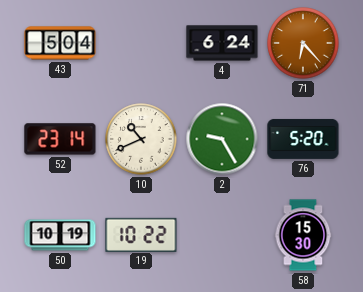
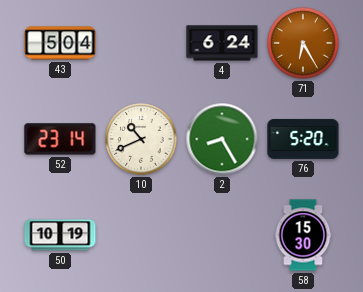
71: 6:23 -> 6:25
2: 9:25 -> 8:25
19: 10:22 -> none
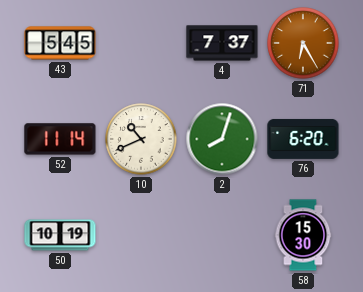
43: 5:04 -> 5:45
4: 6:24 -> 7:37
52: 23:14 -> 11:14
2: 8:25 -> 8:03
76: 5:20 -> 6:20
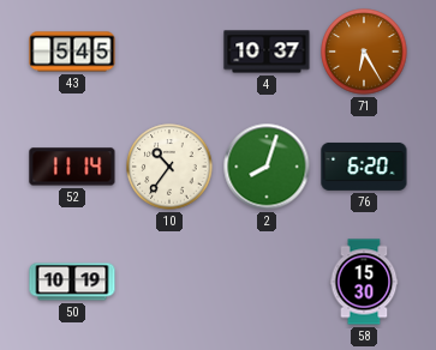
4: 7:37 -> 10:37
10: 10:41 -> 10:36
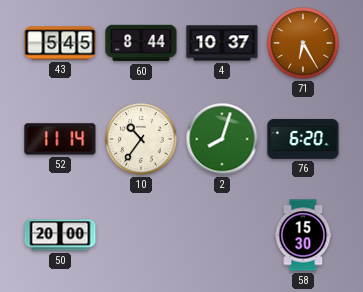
60: none -> 8:44
50: 10:19 -> 20:00
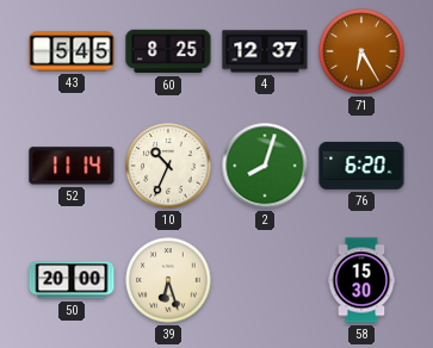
60: 8:44 -> 8:25
4: 10:37 -> 12:37
10: 10:36 -> 10:34
39: none -> 6:27
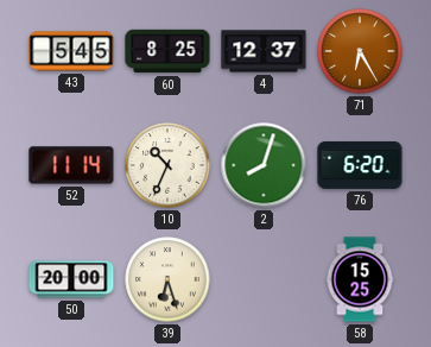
58: 15:30 -> 15:25
